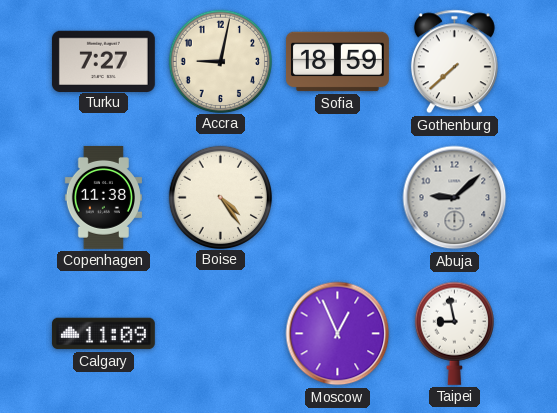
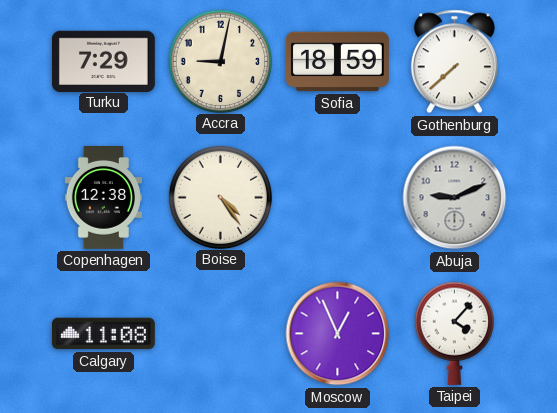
Turku: 7:27 -> 7:29
Copenhagen: 11:38 -> 12:38
Abuja: 9:08 -> 9:11
Calgary: 11:09 -> 11:08
Taipei: 8:58 -> 4:07
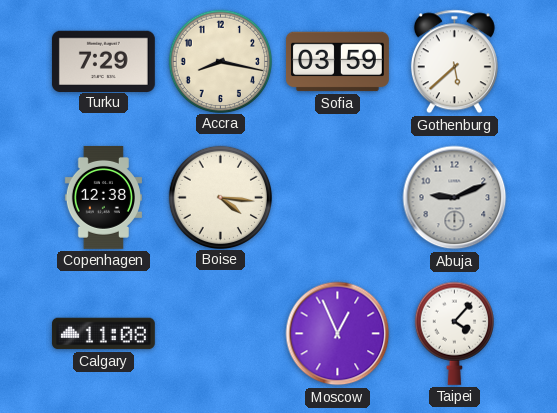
Accra: 9:02 -> 8:17
Sofia: 18:59 -> 03:59
Gothenburg: 7:38 -> 5:38
Boise: 4:24 -> 4:16
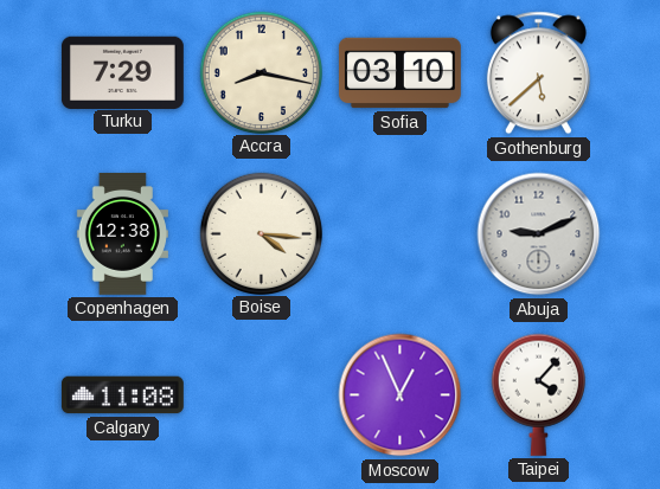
Sofia: 03:59 -> 03:10
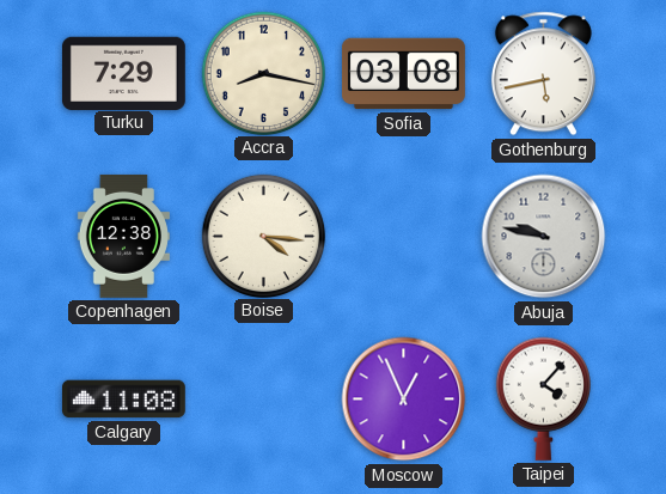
Sofia: 03:10 -> 03:08
Gothenburg: 5:38 -> 5:43
Abuja: 9:11 -> 9:47
